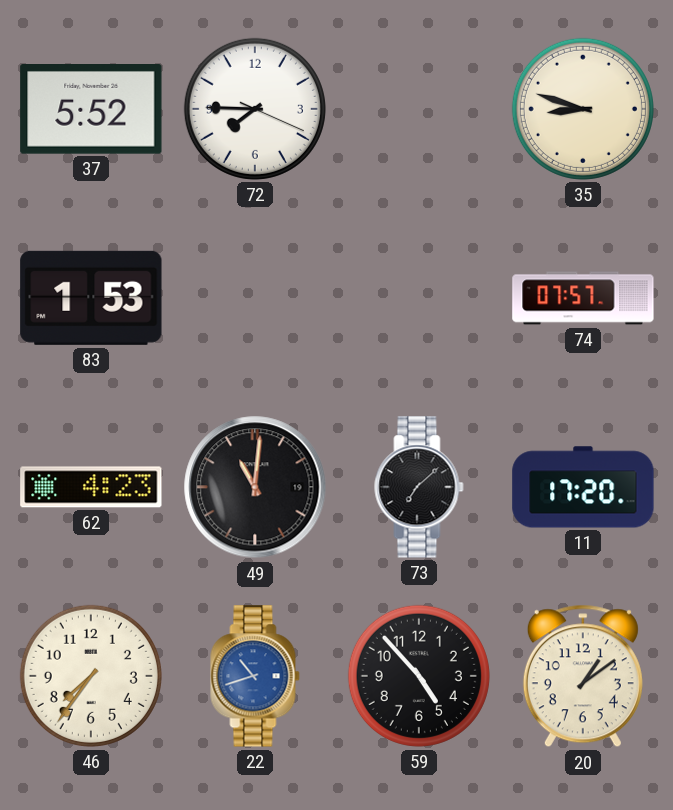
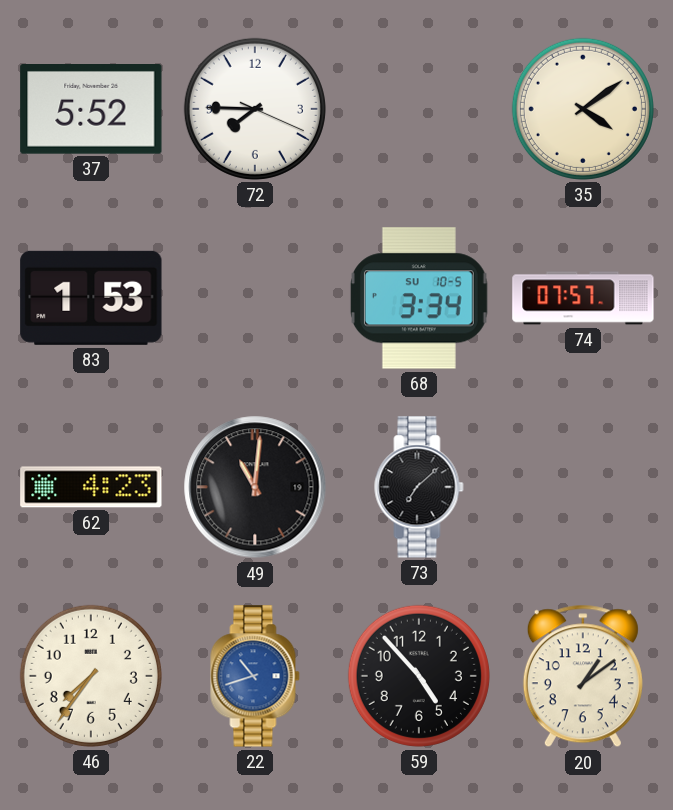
35: 8:48 -> 4:09
68: none -> 3:34
11: 17:20 -> none
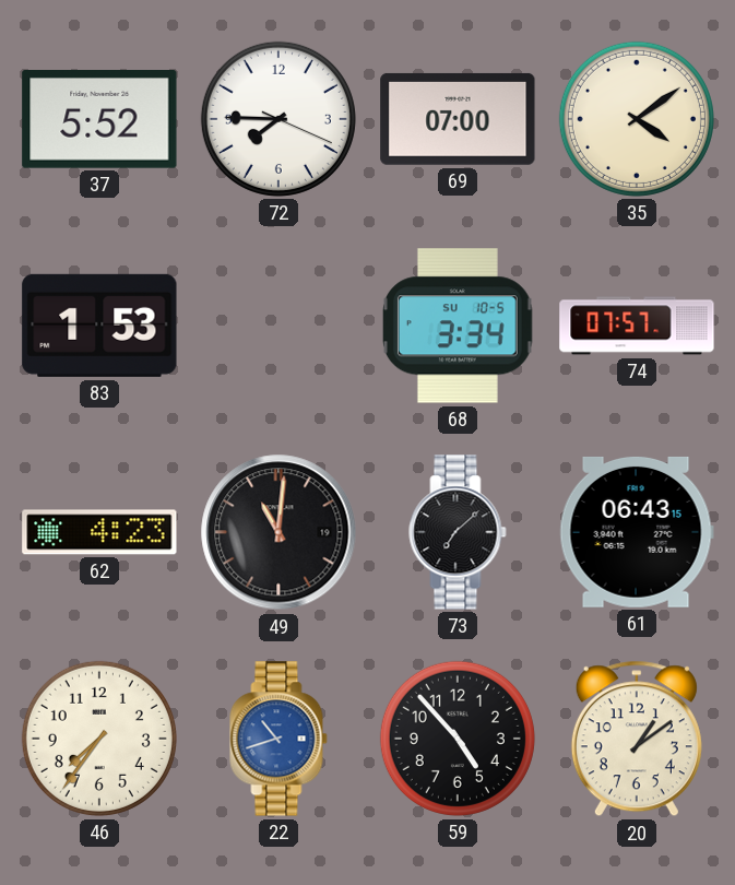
69: none -> 07:00
61: none -> 06:43
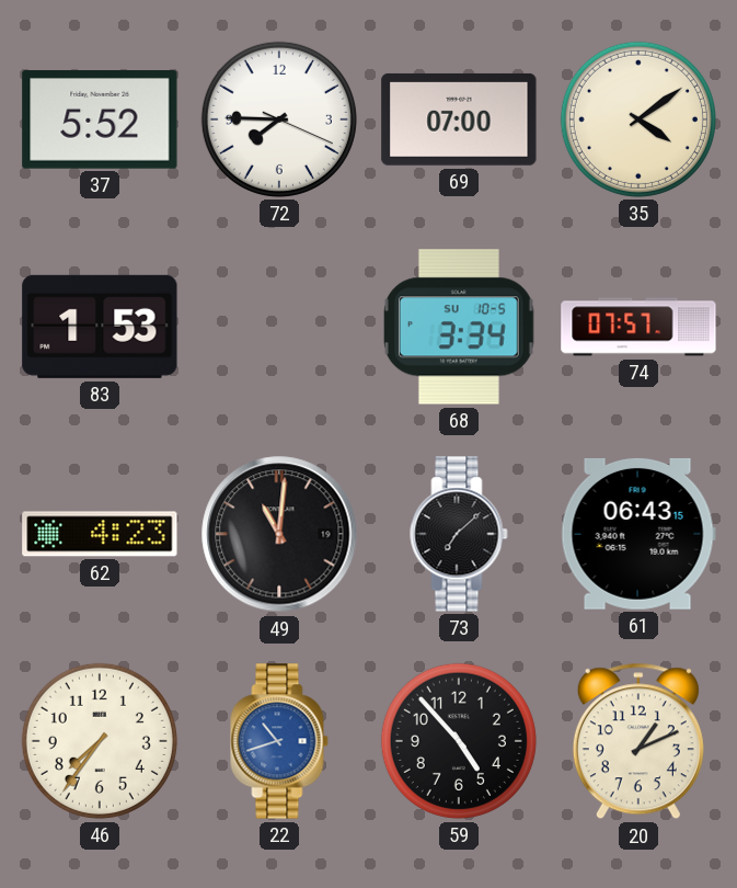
20: 1:09 -> 1:11
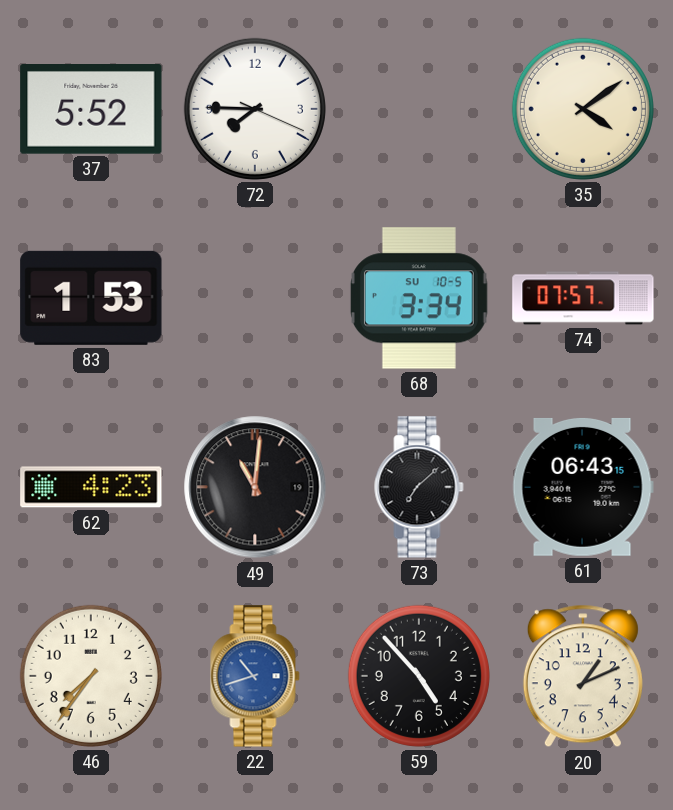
69: 07:00 -> none
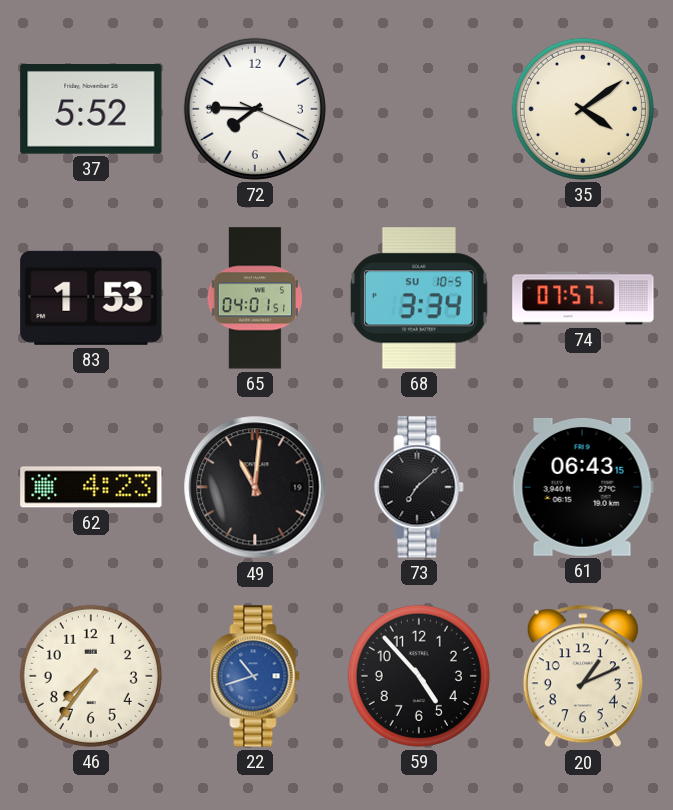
65: none -> 04:01
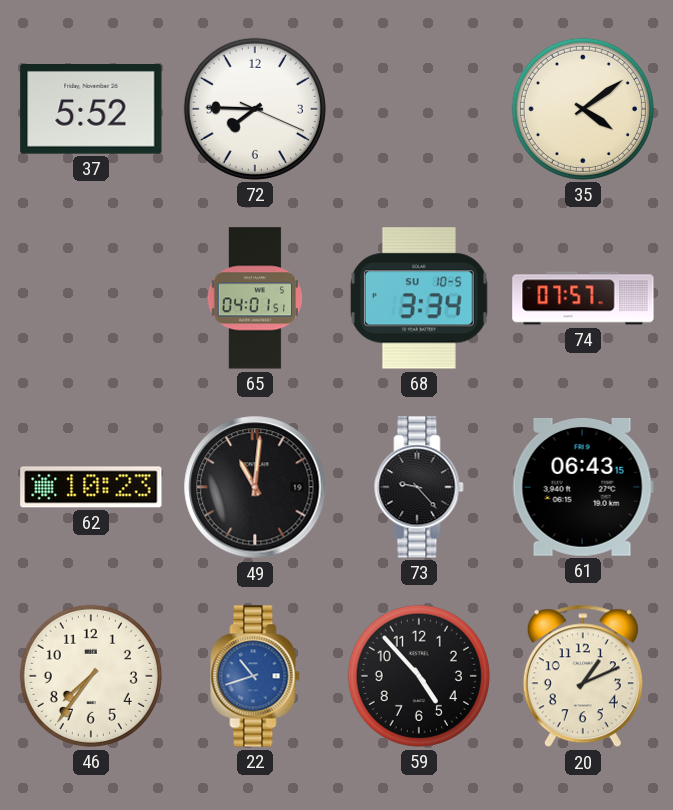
83: 1:53 -> none
62: 4:23 -> 10:23
73: 7:08 -> 9:23
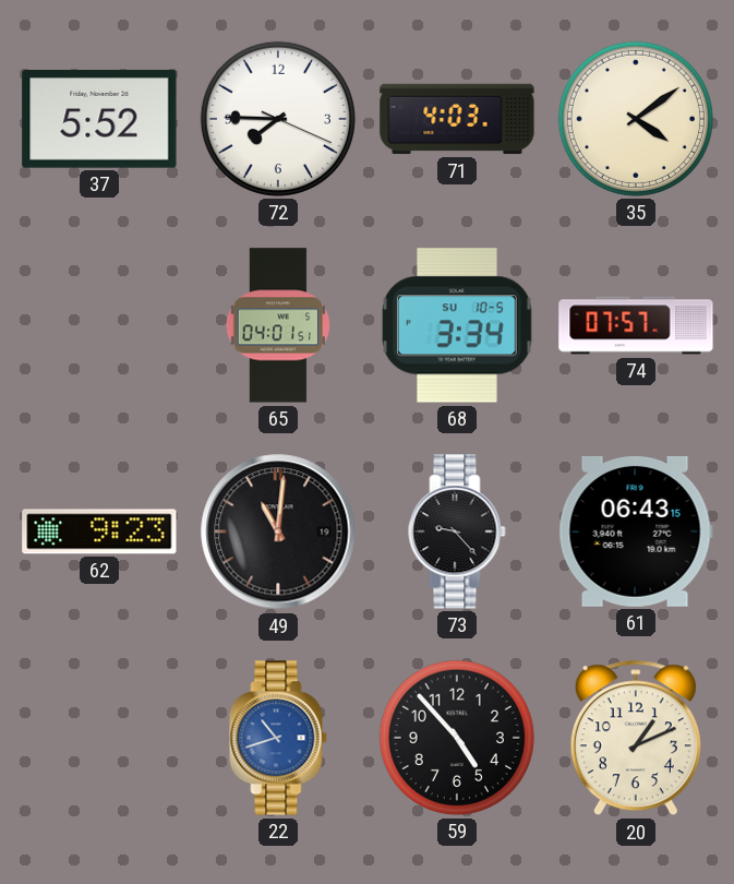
71: none -> 4:03
62: 10:23 -> 9:23
46: 7:36 -> none
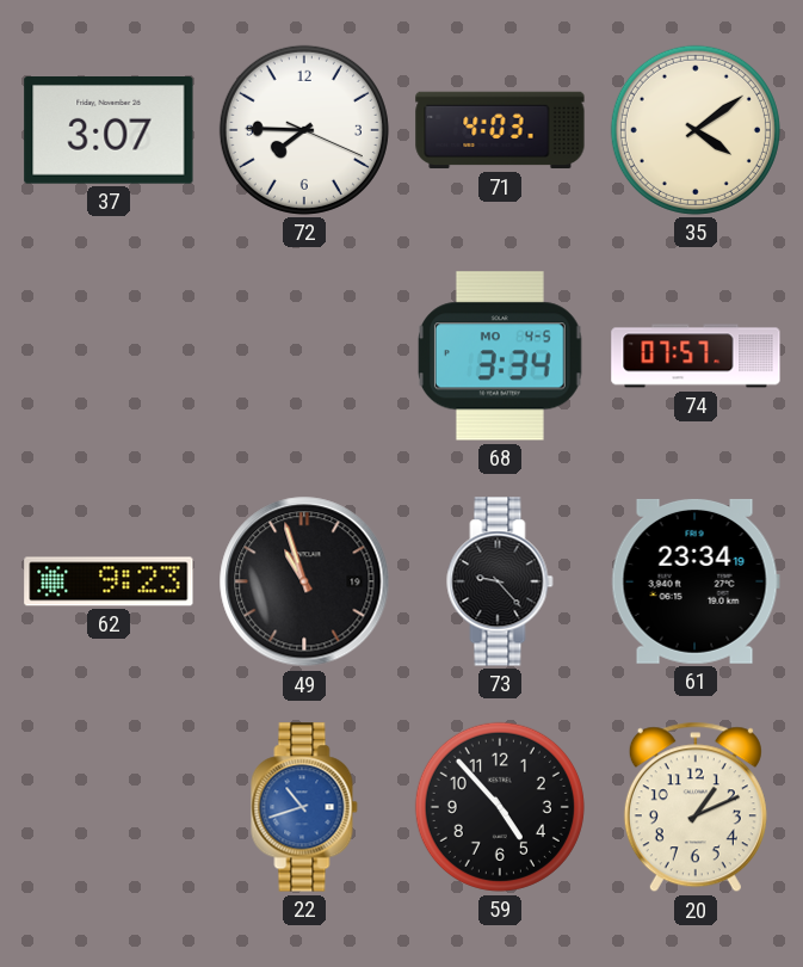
37: 5:52 -> 3:07
65: 04:01 -> none
68 date: SU 10-5 -> MO 4-5
49: 11:01 -> 10:57
61: 06:43 -> 23:34
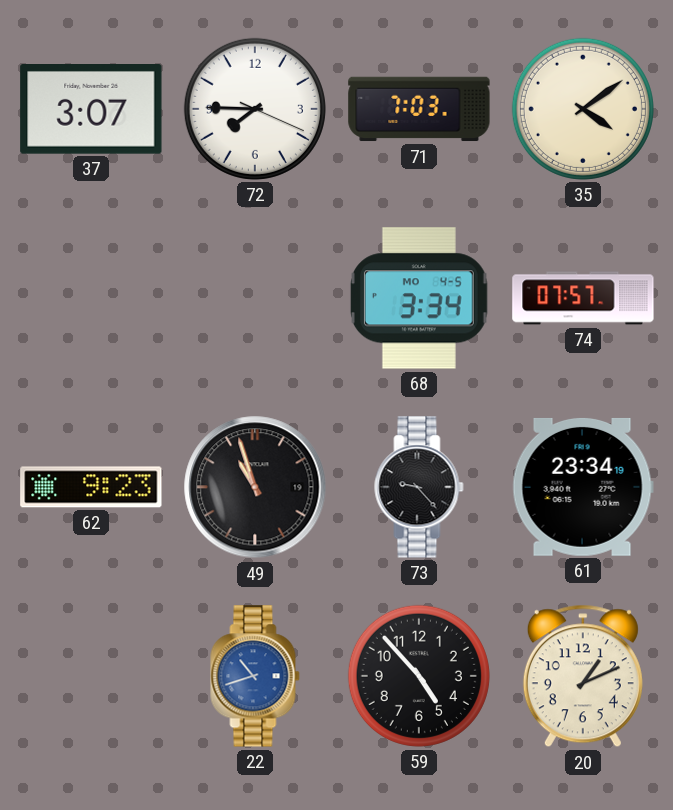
71: 4:03 -> 7:03
